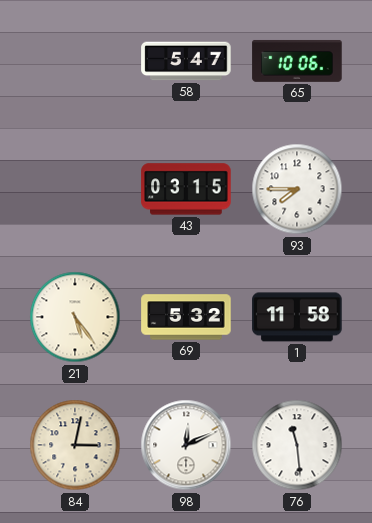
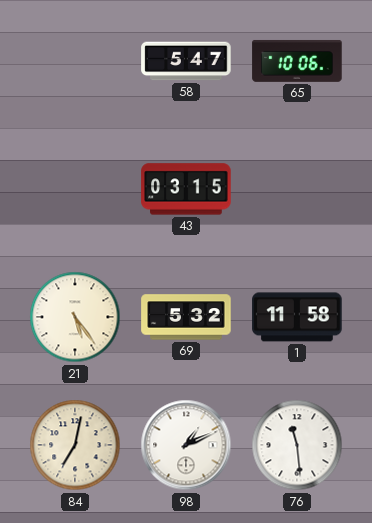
93: 7:45 -> none
84: 3:02 -> 7:02
98: 12:11 -> 1:11
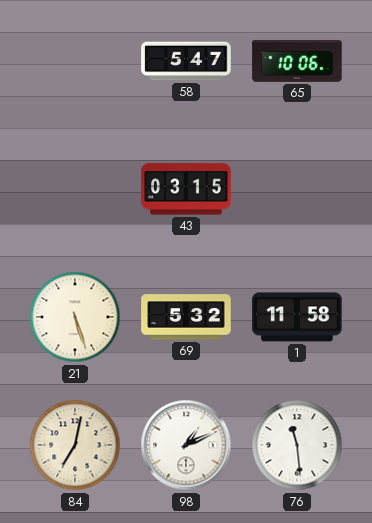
21: 5:24 -> 5:27
